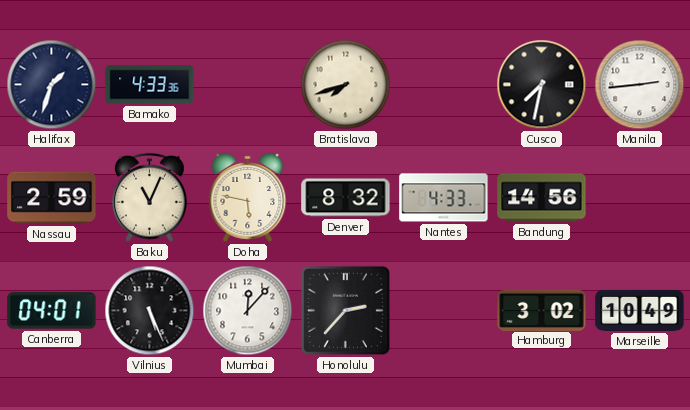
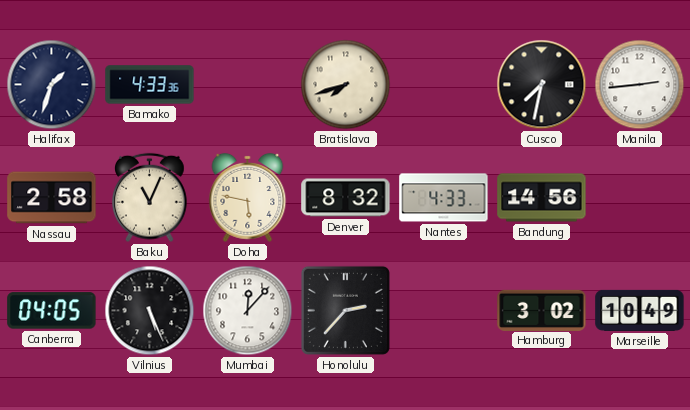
Nassau: 2:59 -> 2:58
Canberra: 04:01 -> 04:05
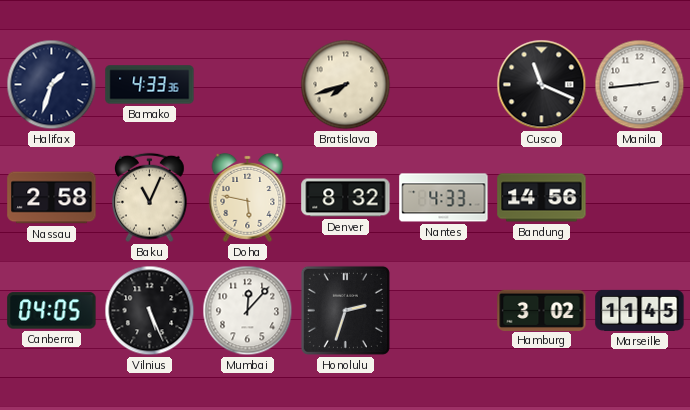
Cusco: 7:32 -> 11:19
Honolulu: 2:37 -> 2:33
Marseille: 10:49 -> 11:45
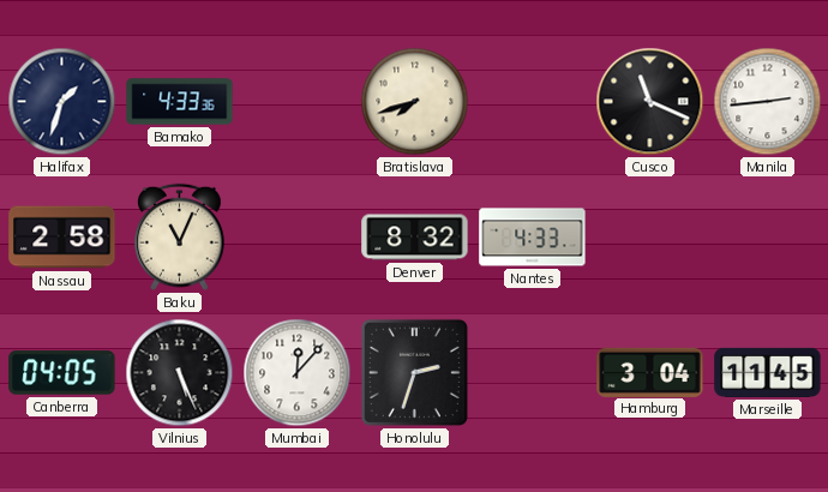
Doha: 5:47 -> none
Bandung: 14:56 -> none
Hamburg: 3:02 -> 3:04
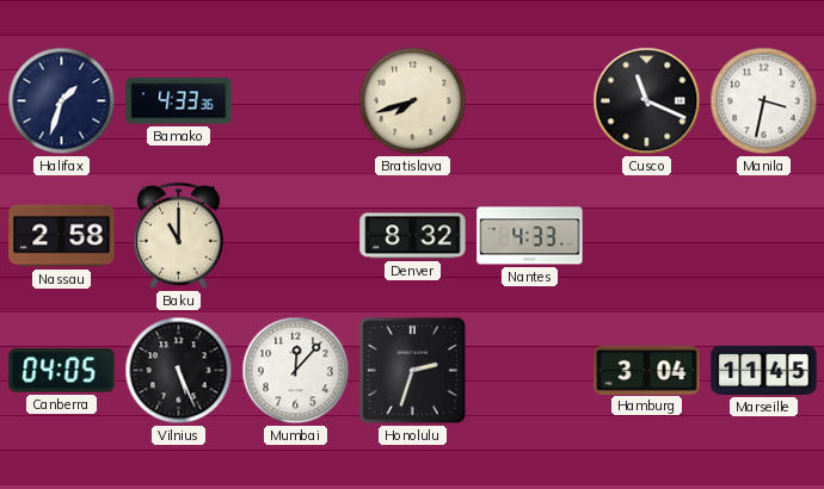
Manila: 2:44 -> 3:32
Baku: 11:04 -> 11:00
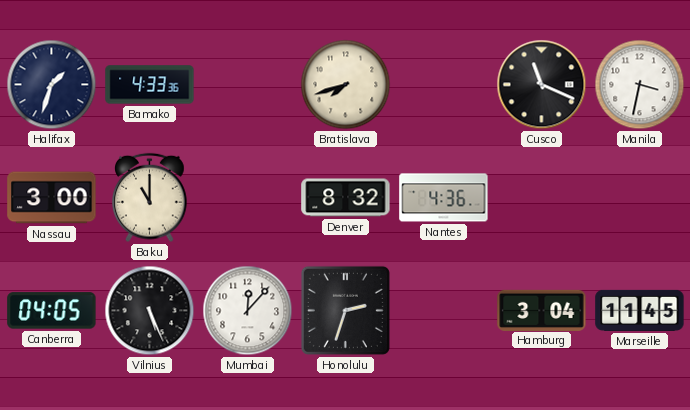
Nassau: 2:58 -> 3:00
Nantes: 4:33 -> 4:36
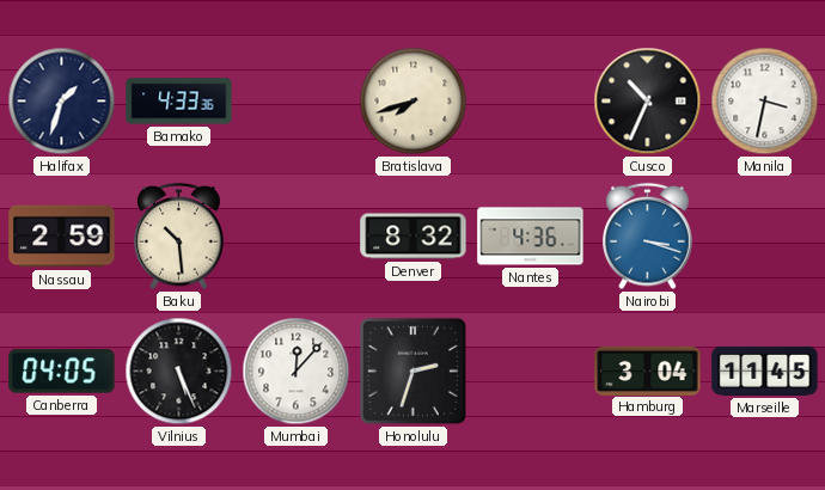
Cusco: 11:19 -> 10:34
Nassau: 3:00 -> 2:59
Baku: 11:00 -> 10:29
Nairobi: none -> 3:18
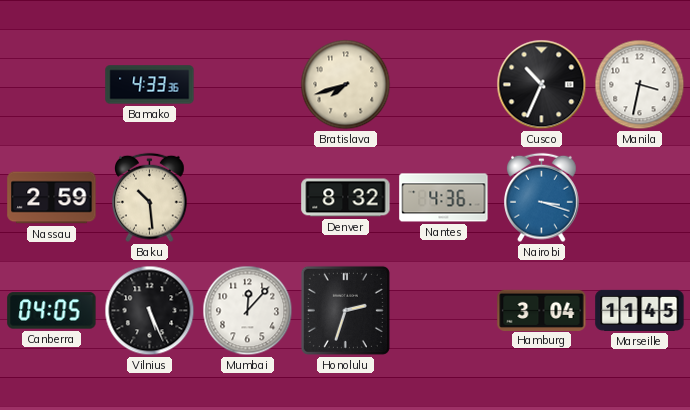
Halifax: 1:33 -> none
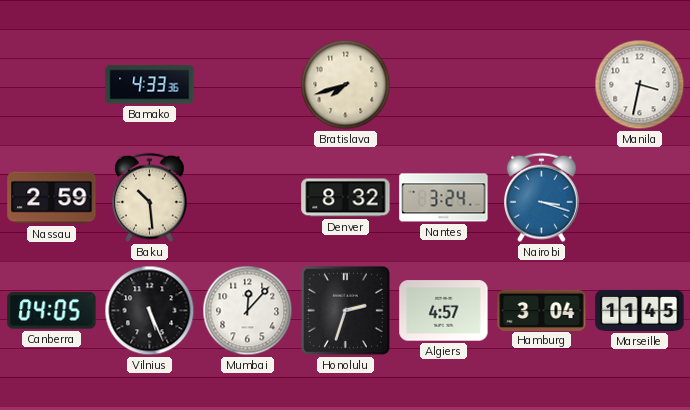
Cusco: 10:34 -> none
Nantes: 4:36 -> 3:24
Algiers: none -> 4:57
